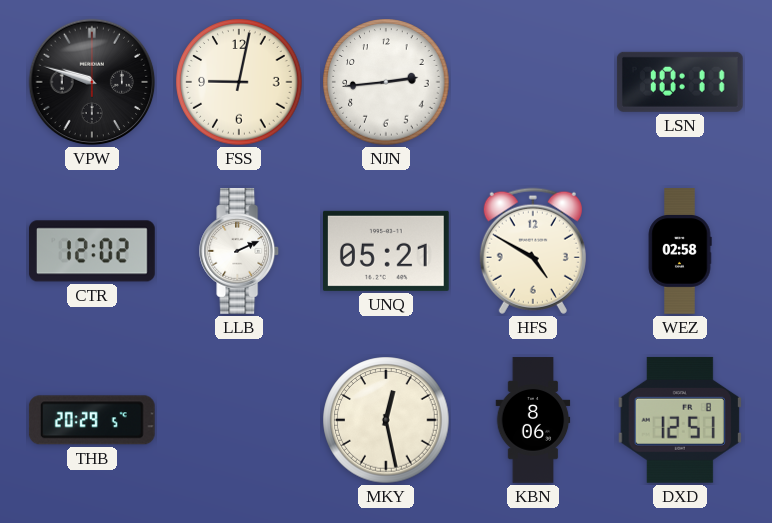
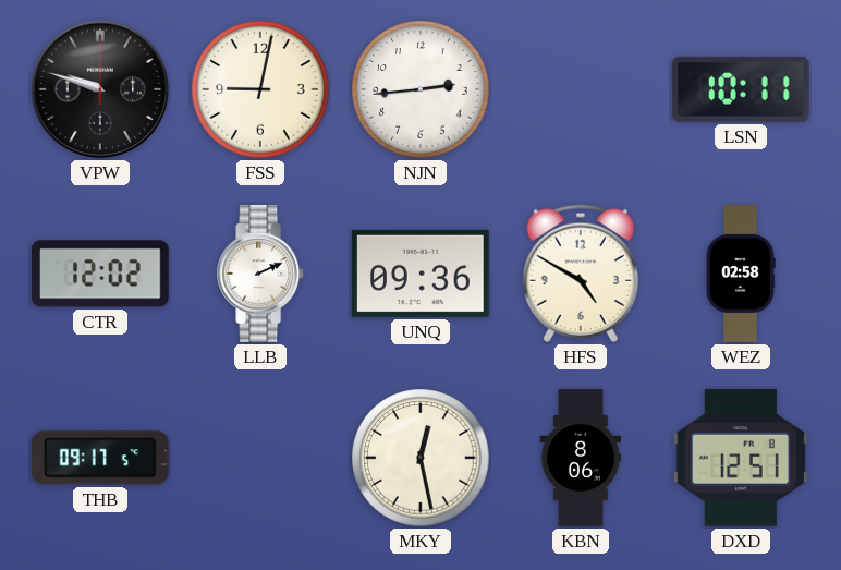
UNQ: 05:21 -> 09:36
THB: 20:29 -> 09:17
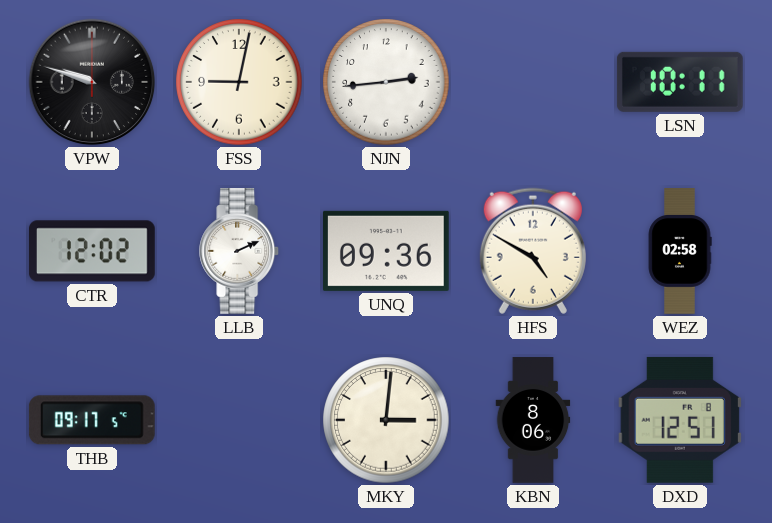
MKY: 12:28 -> 3:01
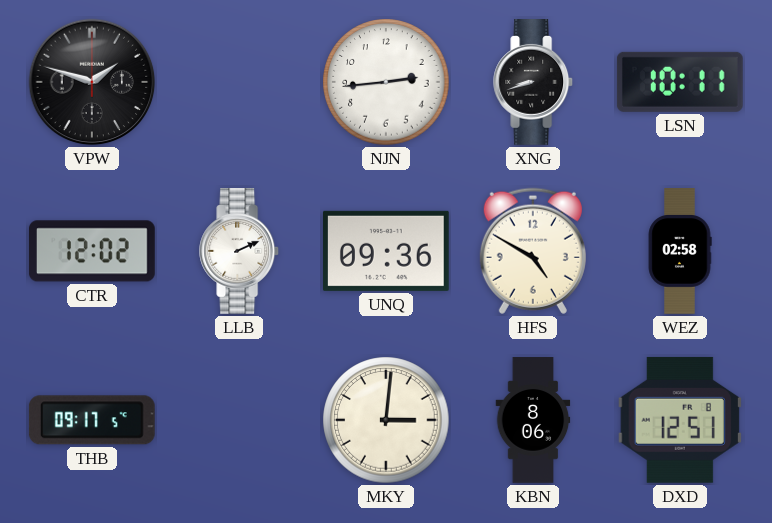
VPW: 9:48 -> 1:48
FSS: 9:02 -> none
XNG: none -> 8:42
